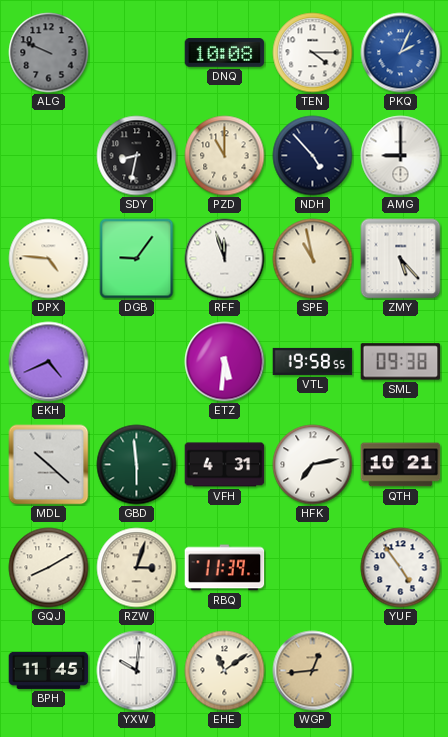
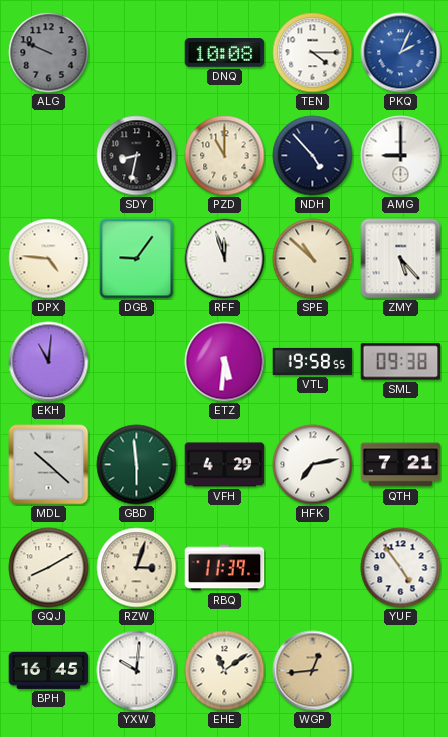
SPE: 10:58 -> 10:52
EKH: 4:41 -> 11:01
VFH: 4:31 -> 4:29
QTH: 10:21 -> 7:21
BPH: 11:45 -> 16:45
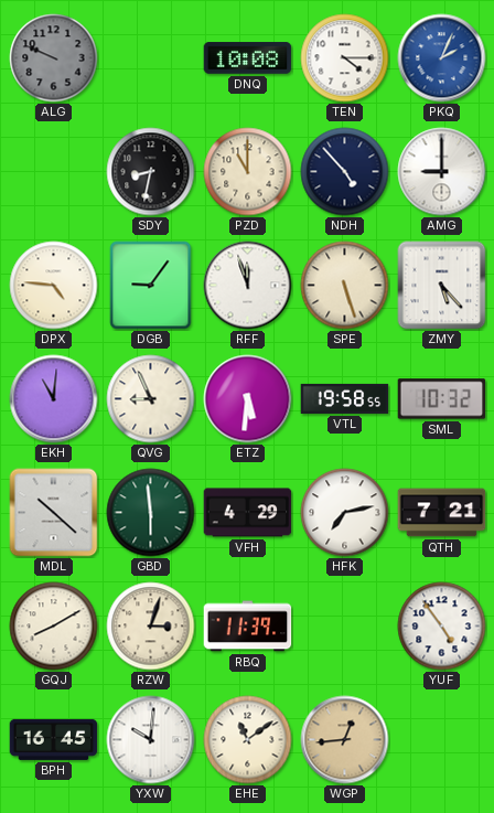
SPE: 10:52 -> 5:27
QVG: none -> 8:56
SML: 09:38 -> 10:32
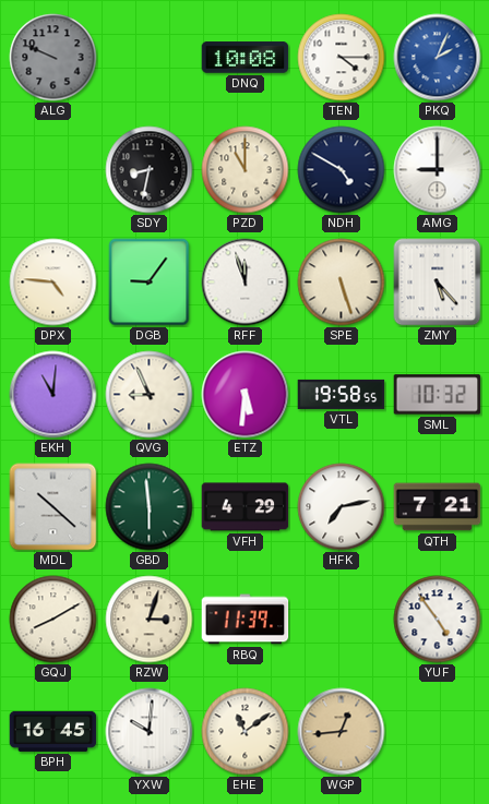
NDH: 4:53 -> 4:50
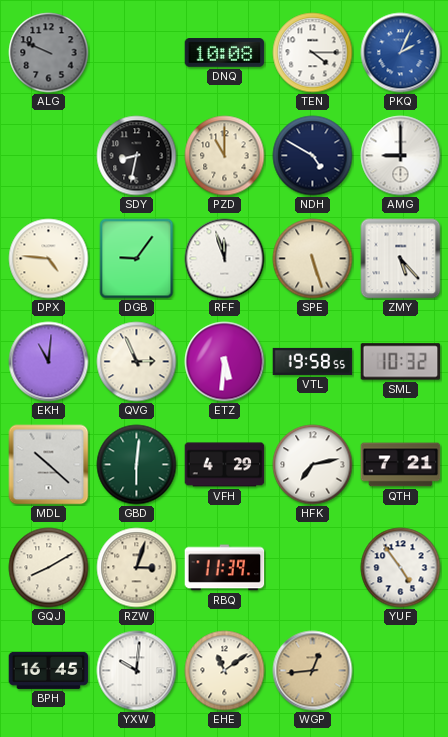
QVG: 8:56 -> 2:56
GBD: 5:59 -> 6:01
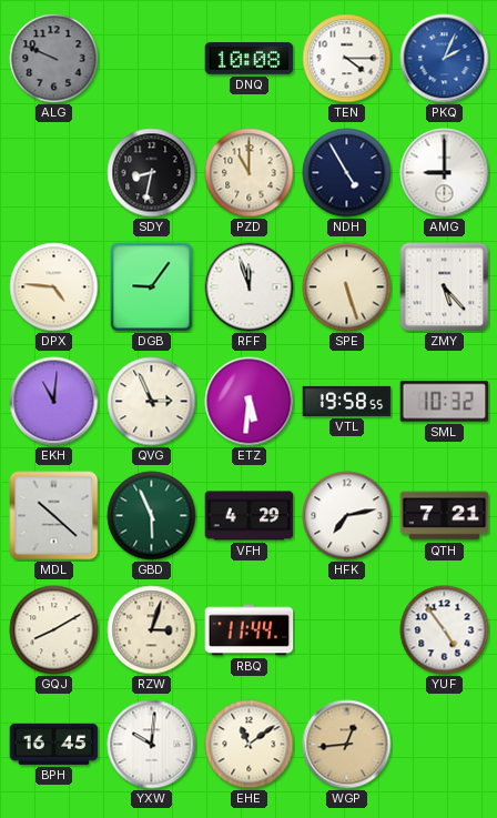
NDH: 4:50 -> 4:55
GBD: 6:01 -> 5:56
RBQ: 11:39 -> 11:44
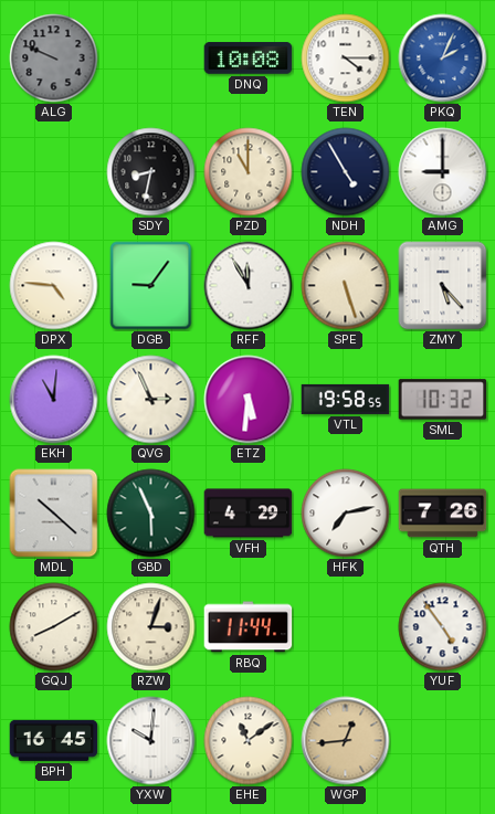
RFF: 11:57 -> 11:55
QTH: 7:21 -> 7:26
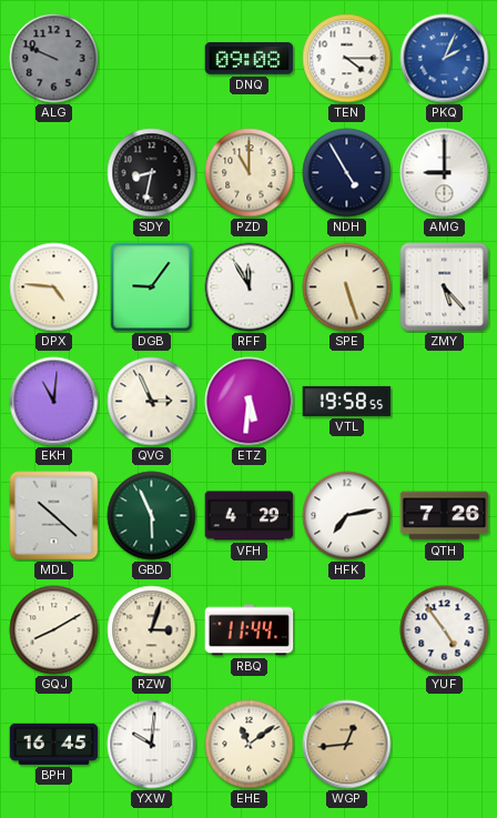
DNQ: 10:08 -> 09:08
SML: 10:32 -> none
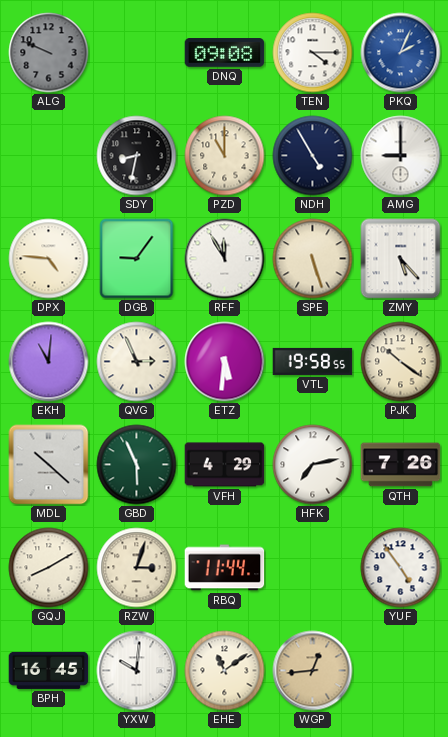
PJK: none -> 10:21
